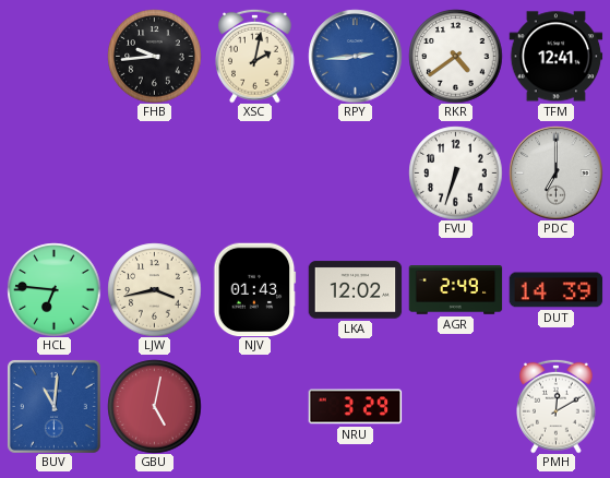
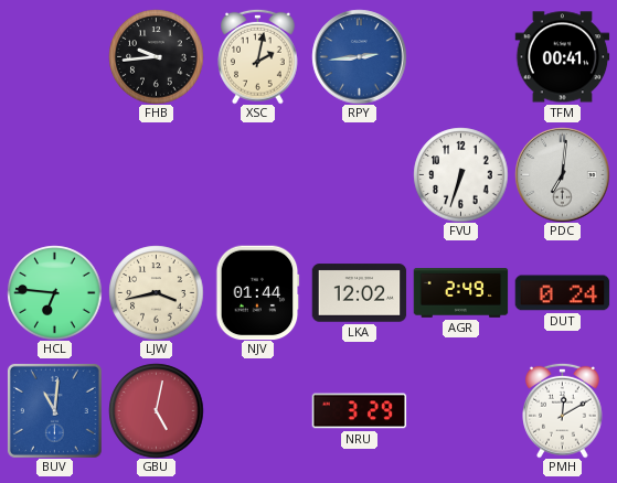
RKR: 4:39 -> none
TFM: 12:41 -> 00:41
PDC: 7:00 -> 7:01
NJV: 01:43 -> 01:44
DUT: 14:39 -> 0:24
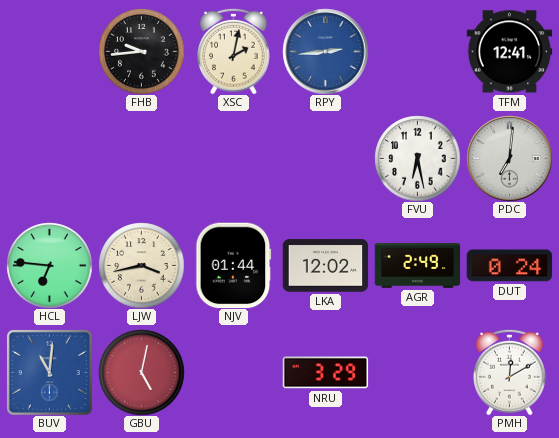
TFM: 00:41 -> 12:41
FVU: 6:33 -> 6:28
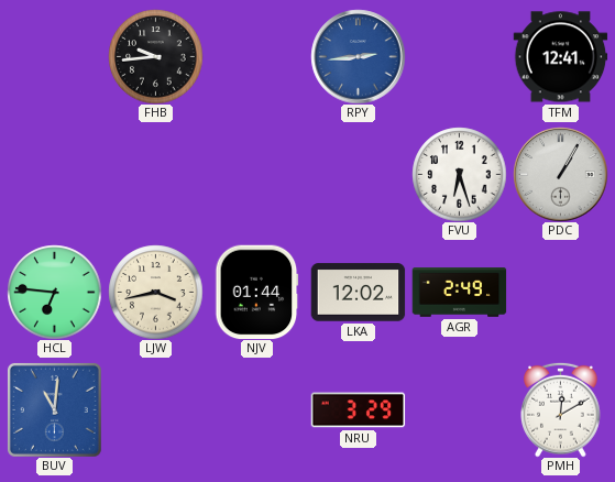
XSC: 2:02 -> none
FVU: 6:28 -> 6:27
PDC: 7:01 -> 1:05
DUT: 0:24 -> none
GBU: 5:02 -> none
